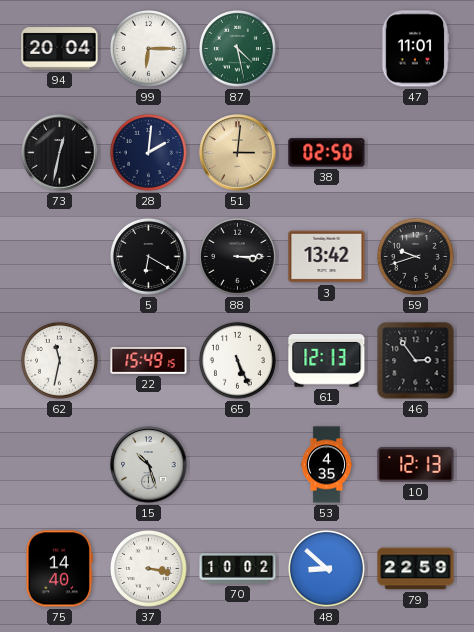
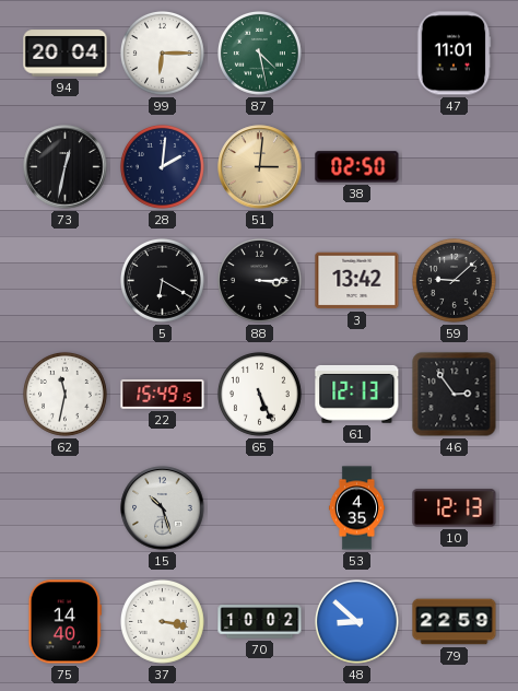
59: 9:42 -> 9:08
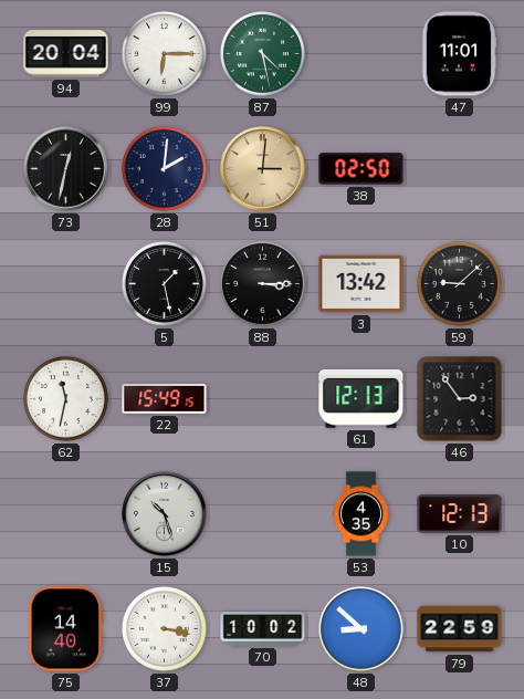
5: 6:20 -> 1:28
65: 5:26 -> none
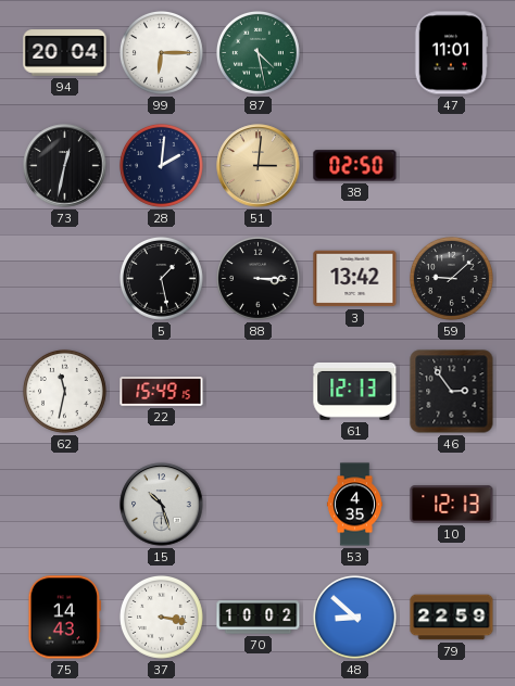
75: 14:40 -> 14:43
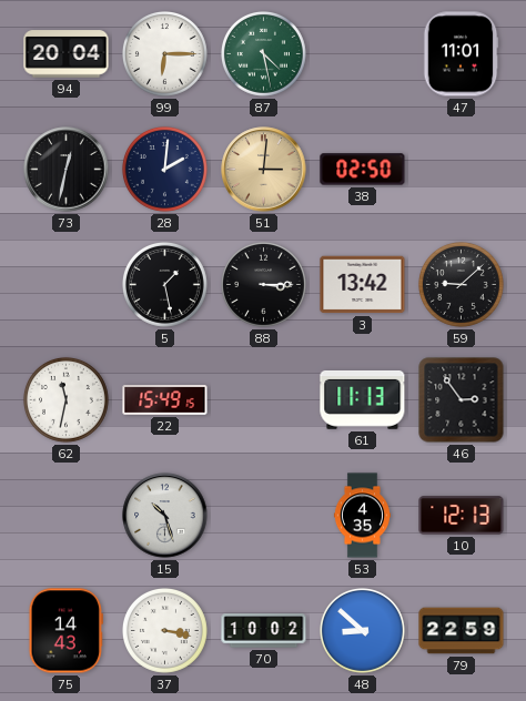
61: 12:13 -> 11:13
